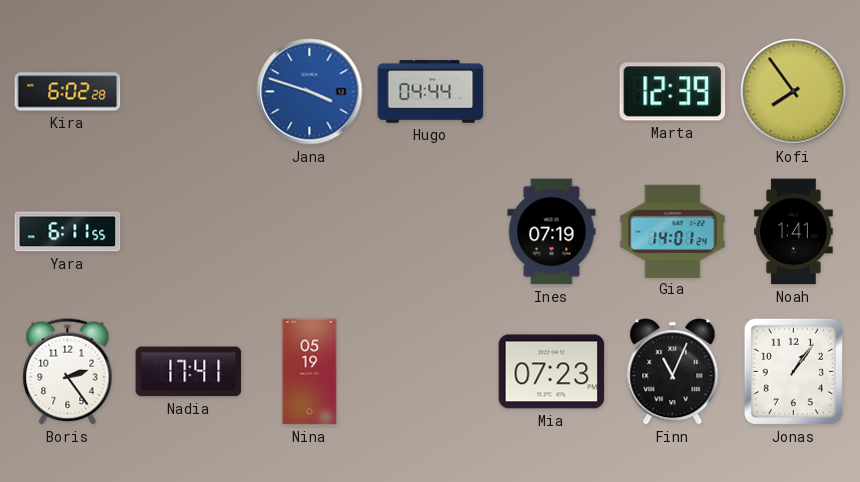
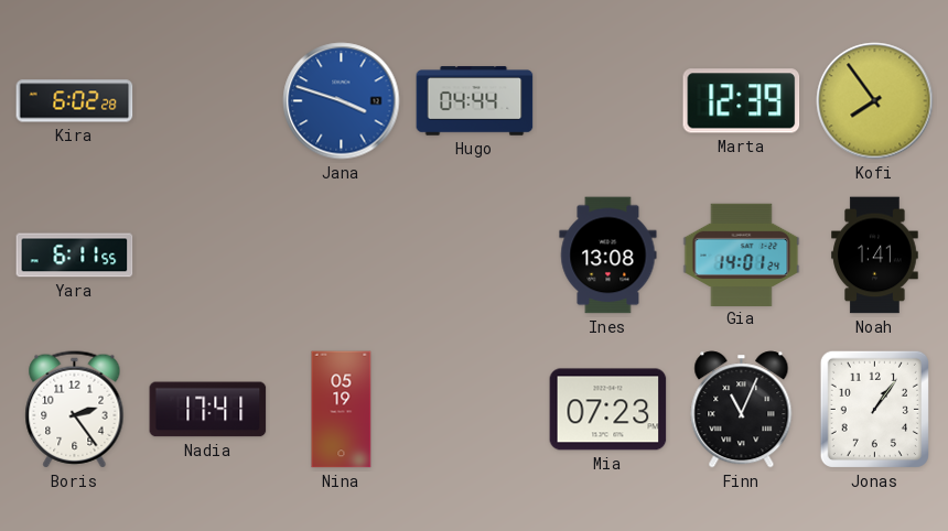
Ines: 07:19 -> 13:08
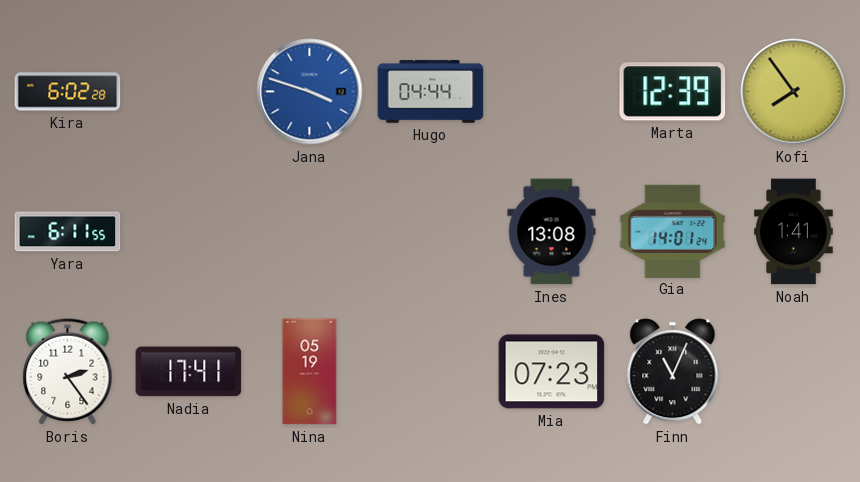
Jonas: 1:06 -> none
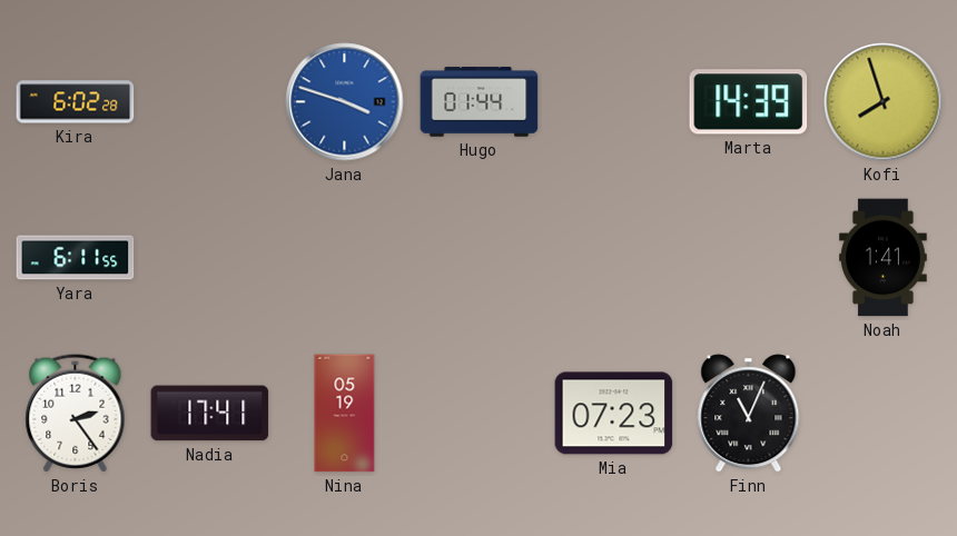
Hugo: 04:44 -> 01:44
Marta: 12:39 -> 14:39
Kofi: 7:54 -> 7:57
Ines: 13:08 -> none
Gia: 14:01 -> none
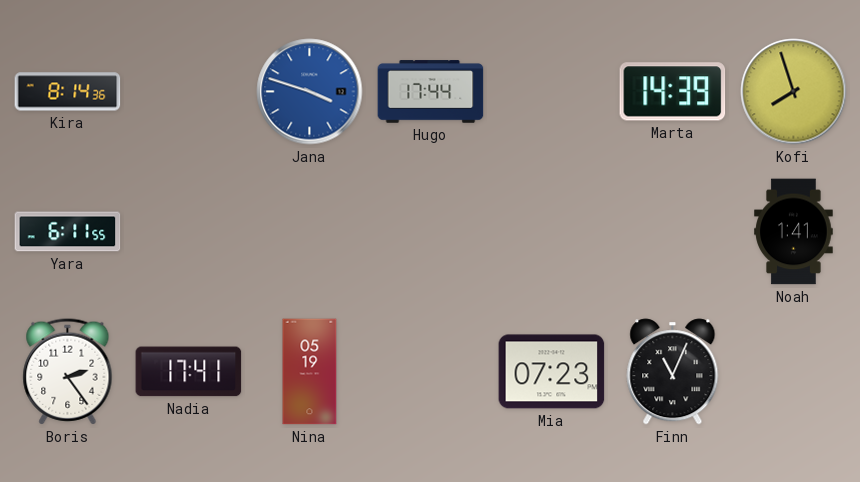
Kira: 6:02 -> 8:14
Hugo: 01:44 -> 17:44
